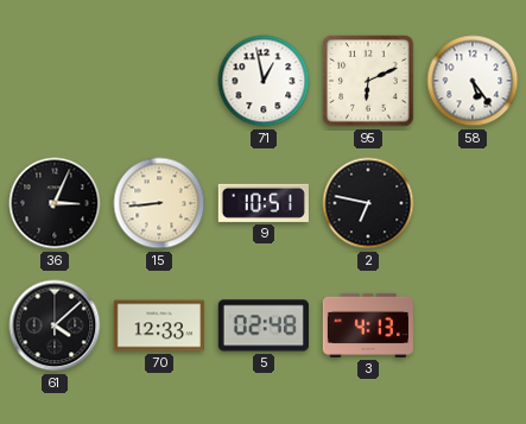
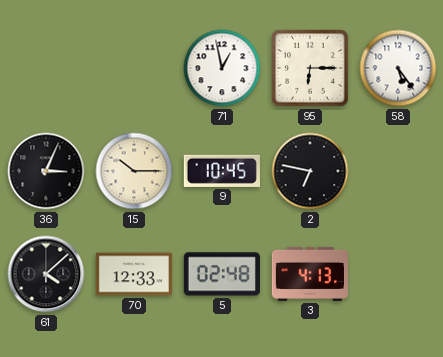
95: 6:11 -> 6:15
15: 8:44 -> 10:15
9: 10:51 -> 10:45
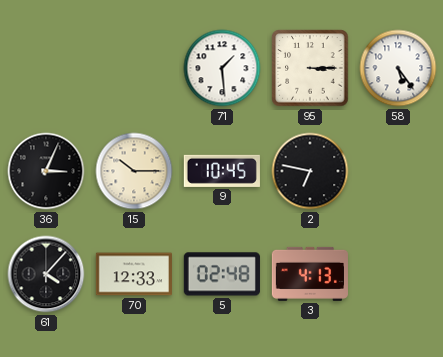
71: 12:58 -> 1:29
95: 6:15 -> 3:15
61: 4:08 -> 4:07
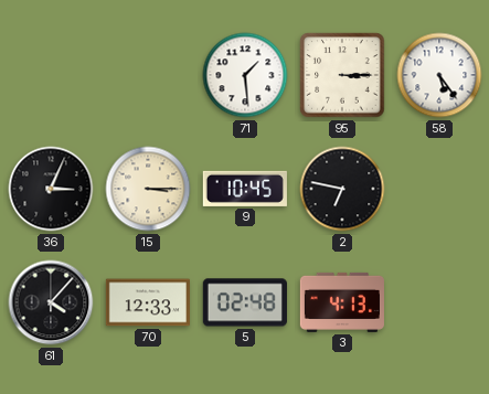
15: 10:15 -> 3:15
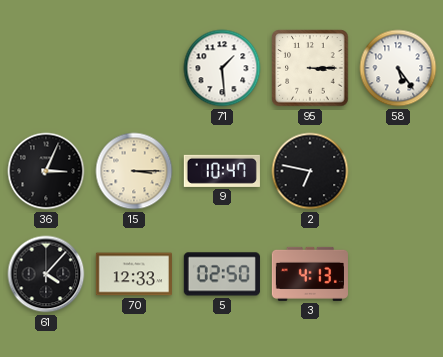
9: 10:45 -> 10:47
5: 02:48 -> 02:50
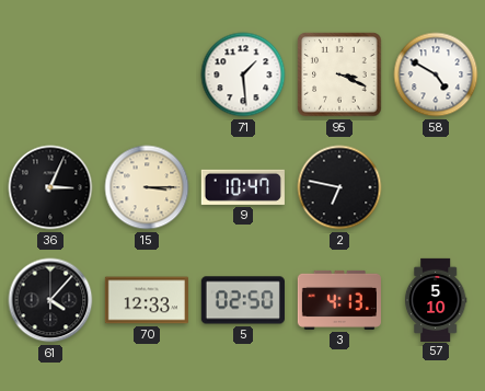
95: 3:15 -> 3:19
58: 5:24 -> 4:50
57: none -> 5:10
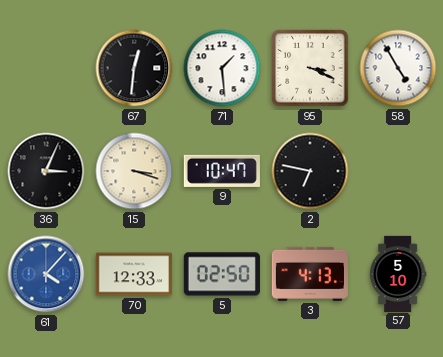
67: none -> 12:31
58: 4:50 -> 4:55
15: 3:15 -> 3:18
61 dial: black -> blue
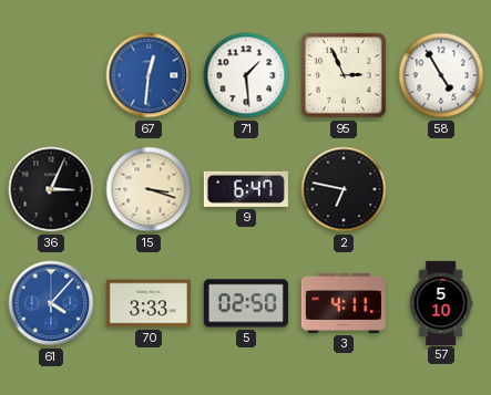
67 dial: black -> blue
95: 3:19 -> 2:56
9: 10:47 -> 6:47
70: 12:33 -> 3:33
3: 4:13 -> 4:11
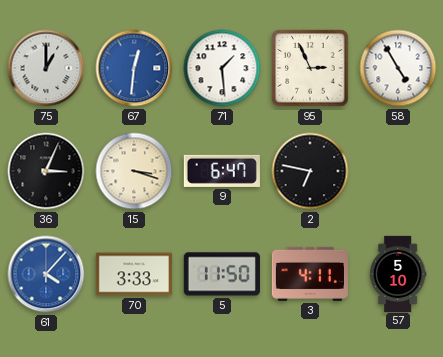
75: none -> 1:00
5: 02:50 -> 11:50
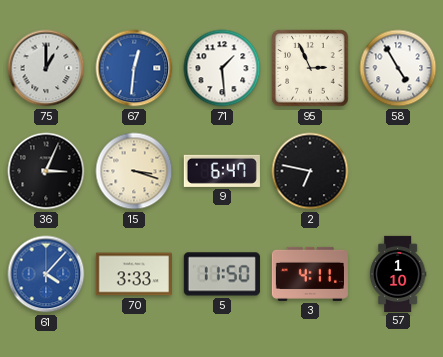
57: 5:10 -> 1:10
